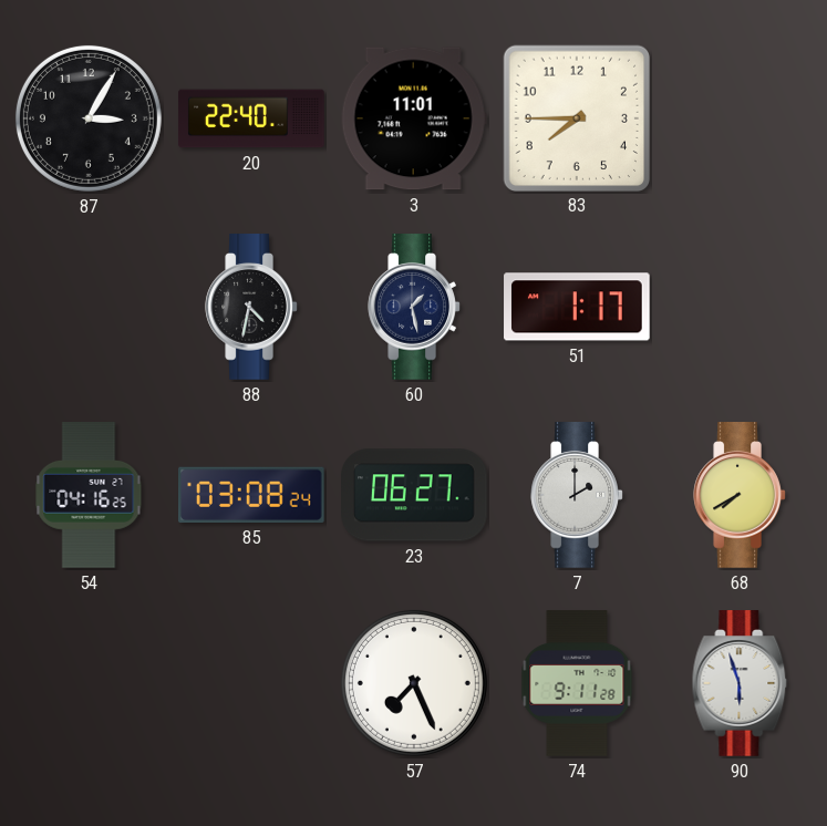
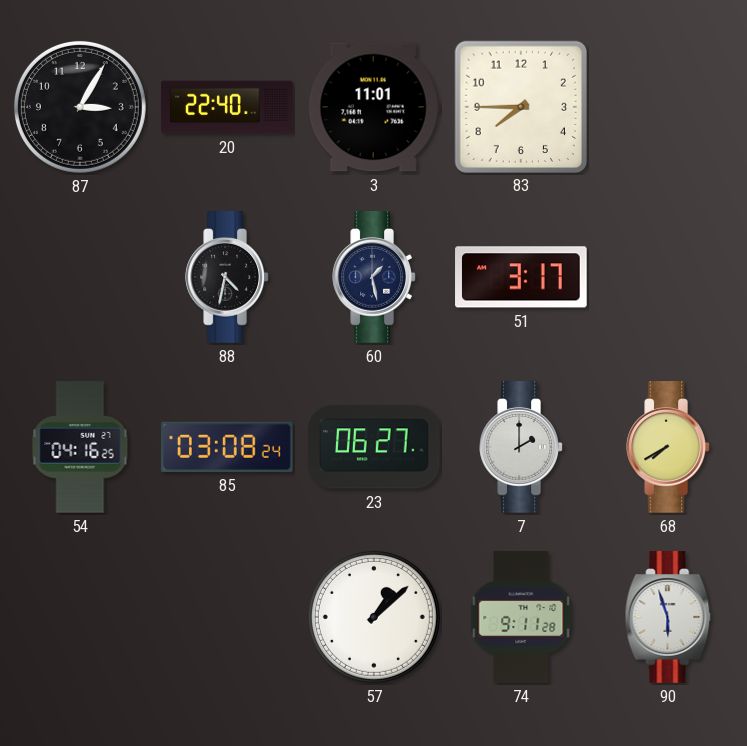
51: 1:17 -> 3:17
57: 7:26 -> 1:08
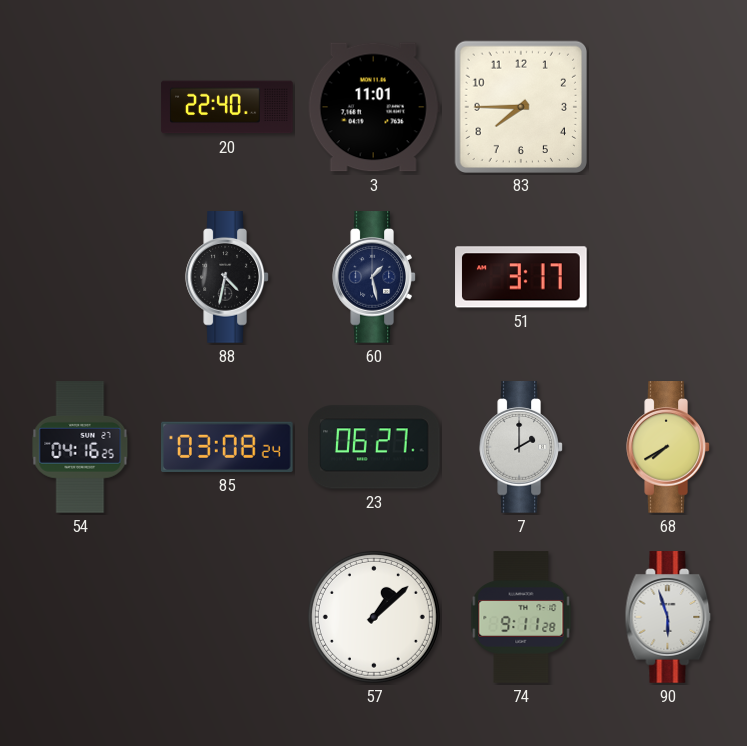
87: 3:05 -> none
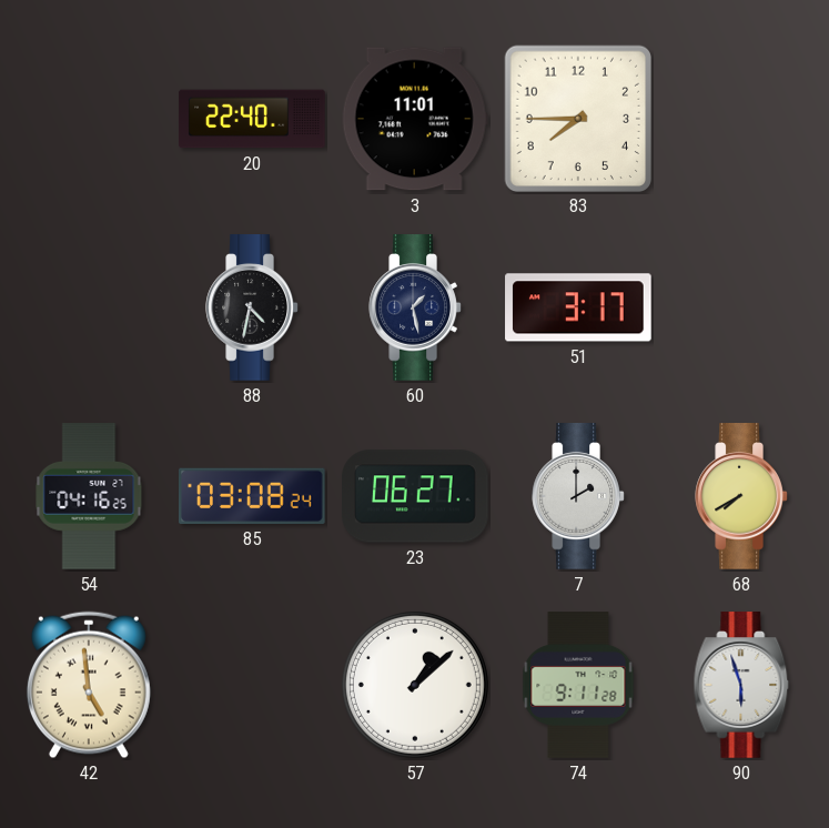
42: none -> 4:59
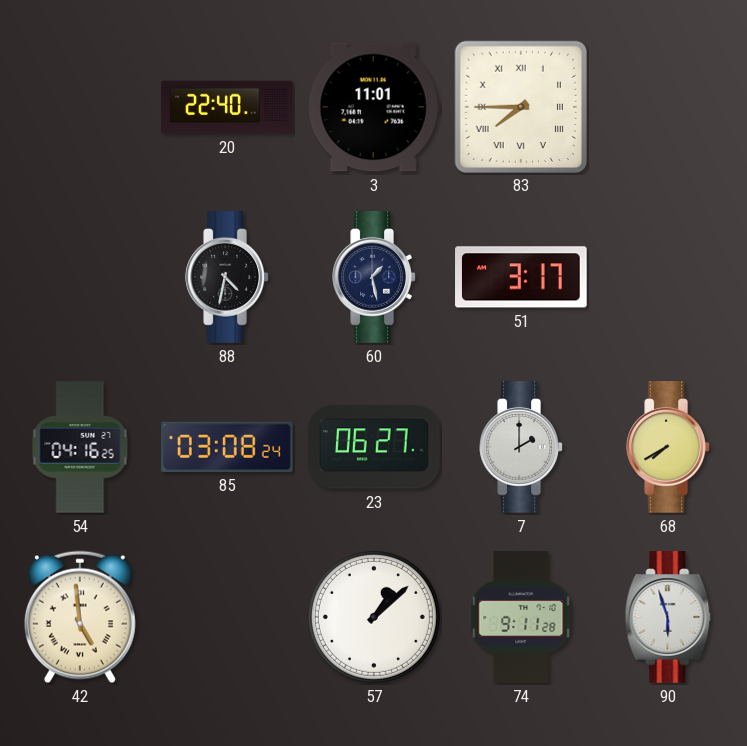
83 numerals: Arabic -> Roman
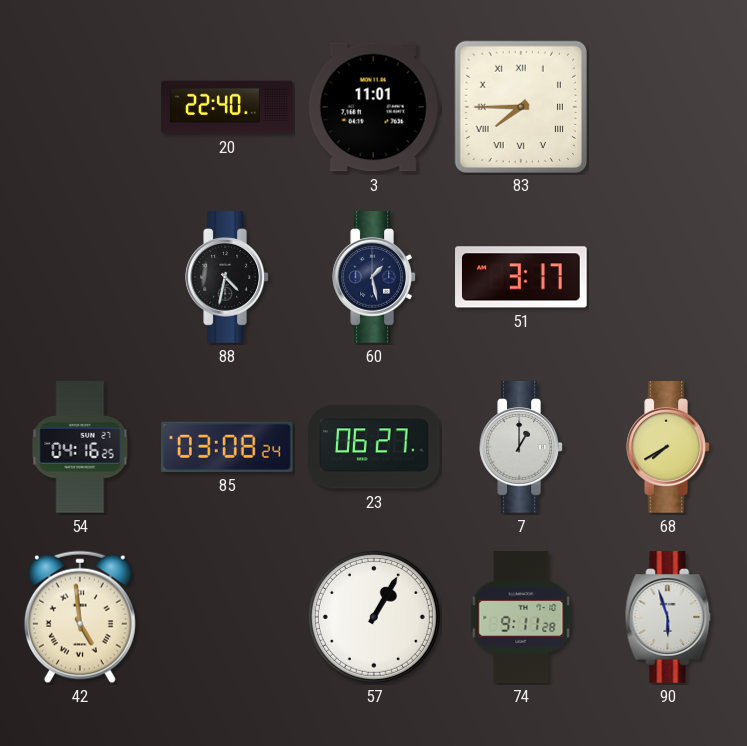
7: 2:00 -> 1:00
57: 1:08 -> 1:05
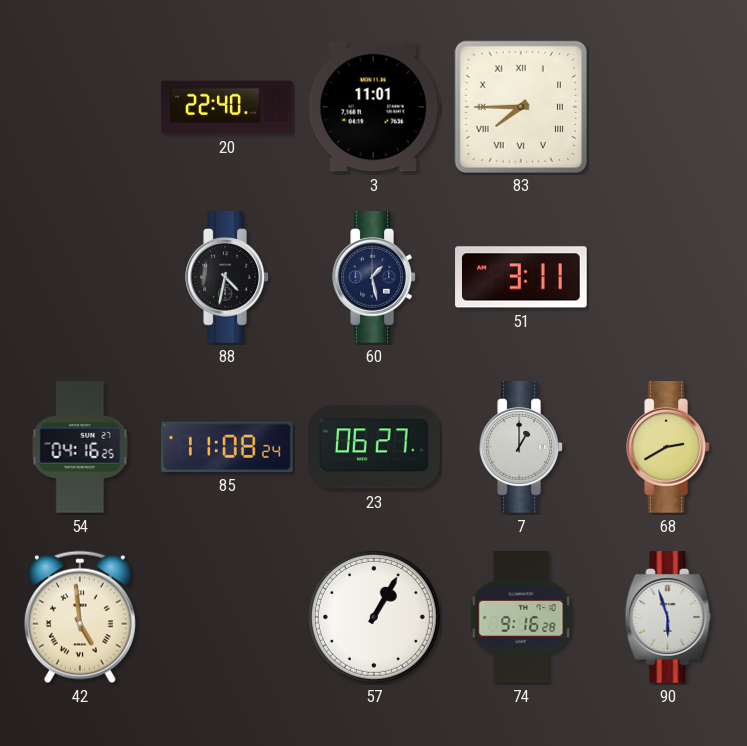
51: 3:17 -> 3:11
85: 03:08 -> 11:08
68: 7:40 -> 2:40
74: 9:11 -> 9:16
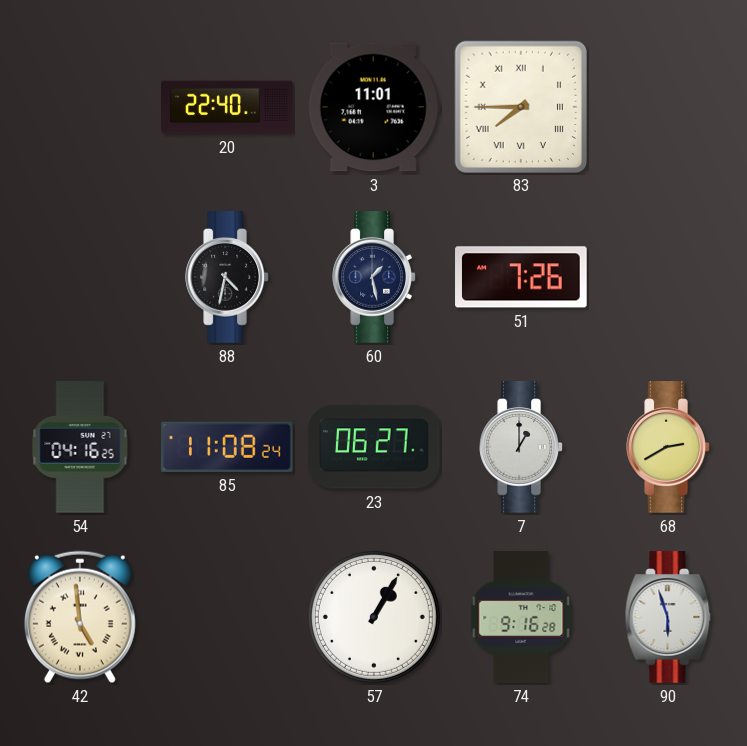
51: 3:11 -> 7:26
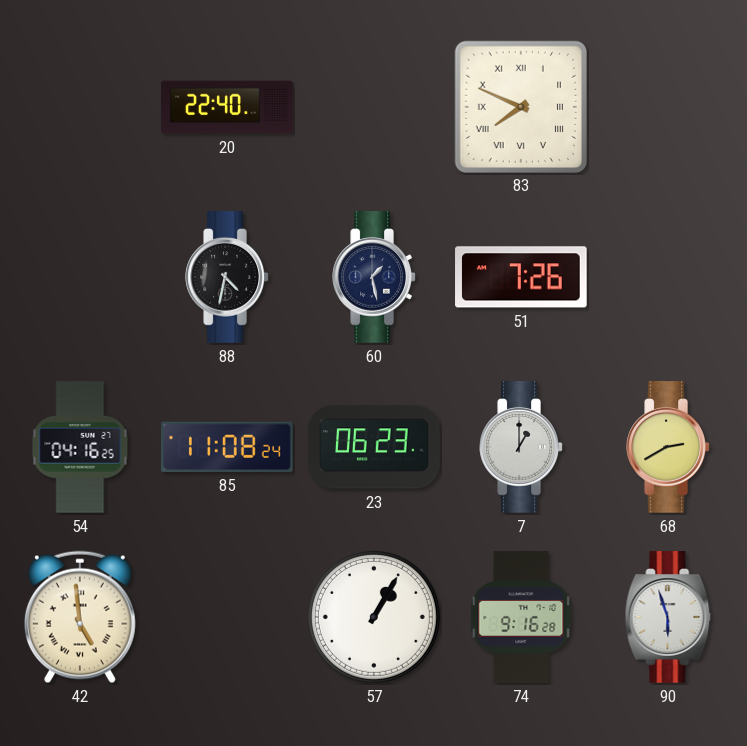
3: 11:01 -> none
83: 7:45 -> 7:49
23: 06:27 -> 06:23
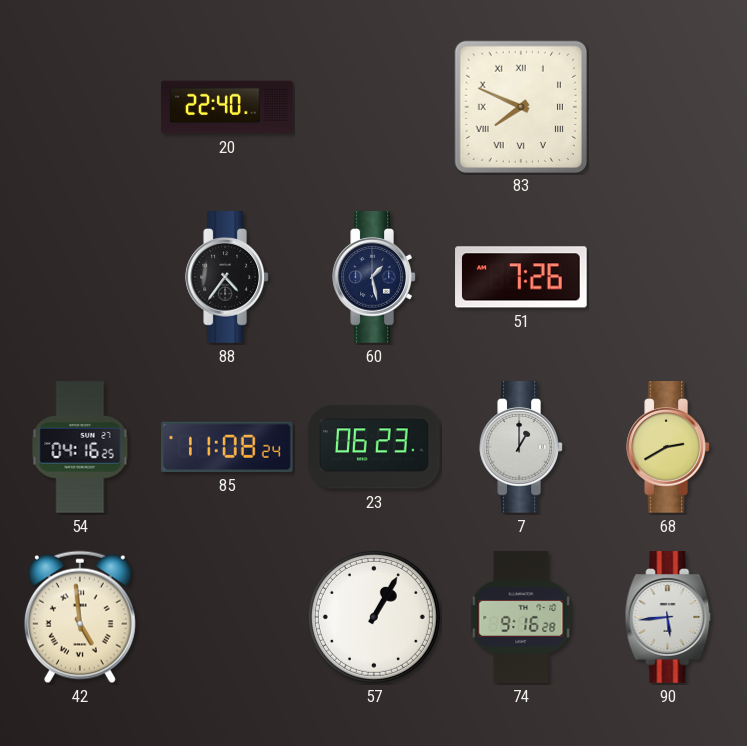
88: 4:32 -> 4:36
90: 5:57 -> 5:44
